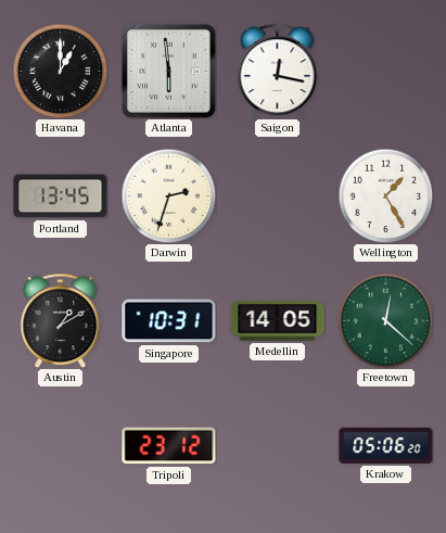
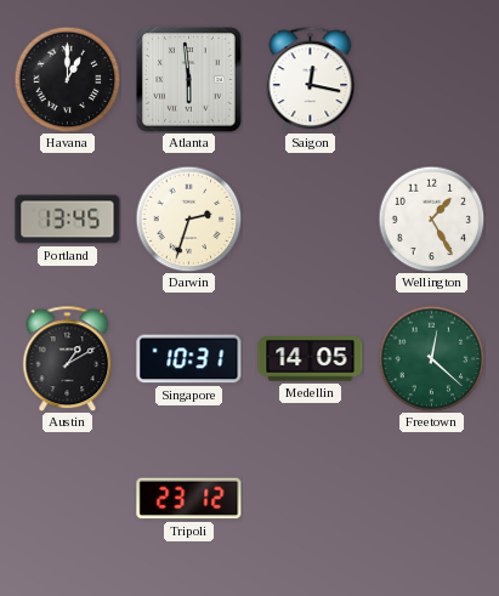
Krakow: 05:06 -> none
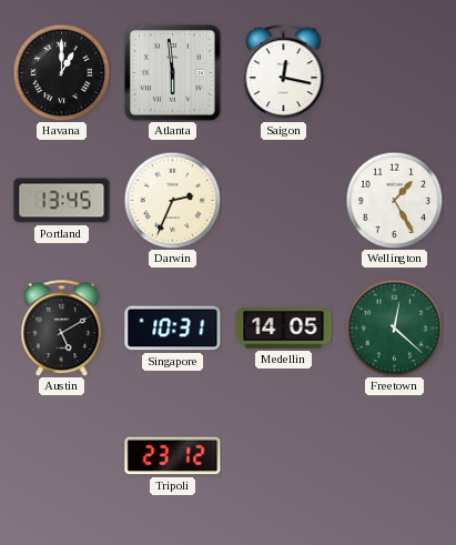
Darwin: 2:33 -> 2:34
Austin: 1:10 -> 5:10
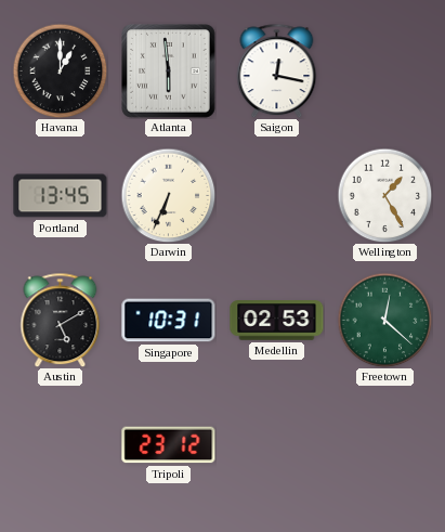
Darwin: 2:34 -> 6:34
Medellin: 14:05 -> 02:53
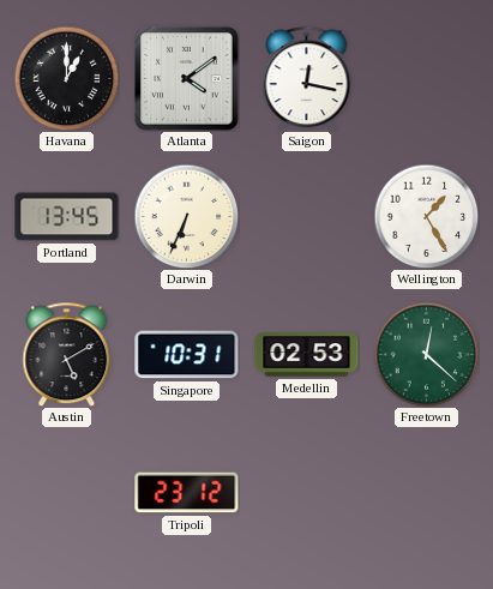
Atlanta: 5:59 -> 4:09
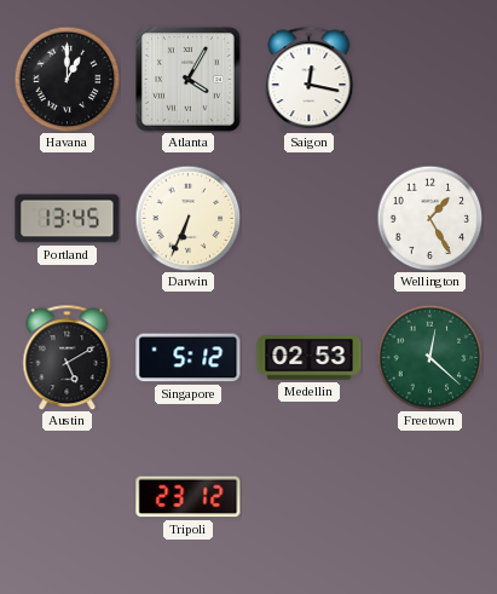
Atlanta: 4:09 -> 4:05
Singapore: 10:31 -> 5:12
